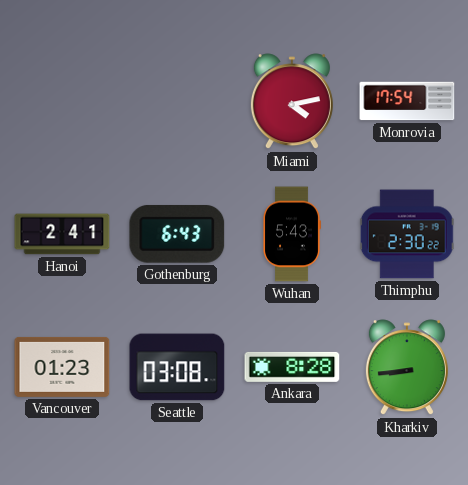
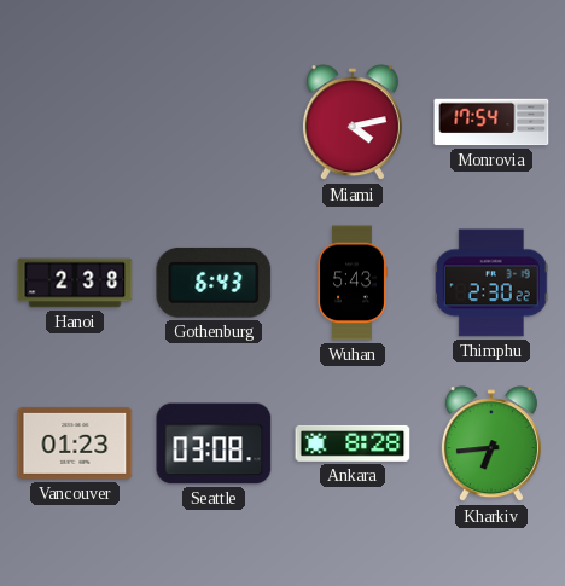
Hanoi: 2:41 -> 2:38
Kharkiv: 8:44 -> 6:44
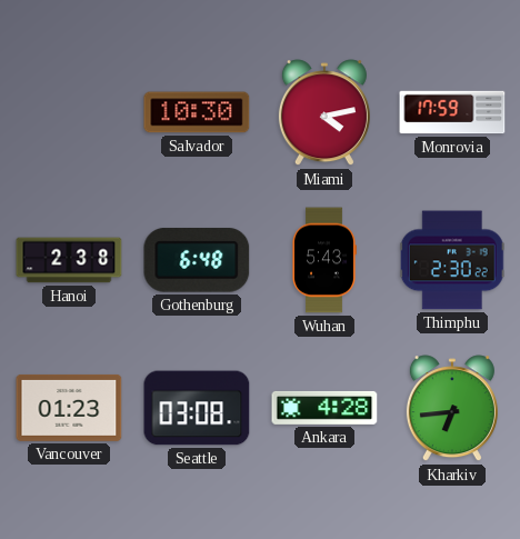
Salvador: none -> 10:30
Monrovia: 17:54 -> 17:59
Gothenburg: 6:43 -> 6:48
Ankara: 8:28 -> 4:28
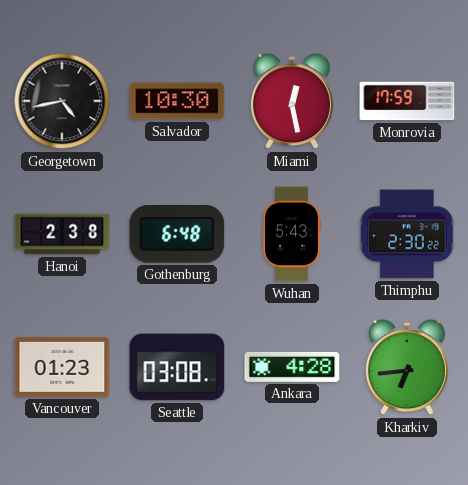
Georgetown: none -> 4:43
Miami: 4:13 -> 12:28
